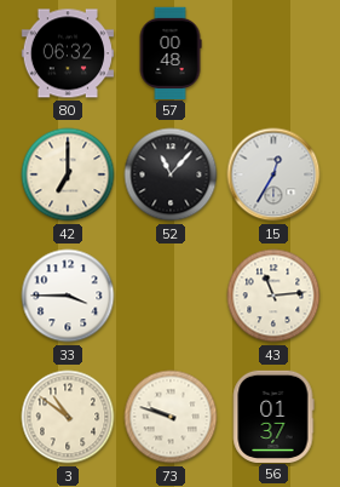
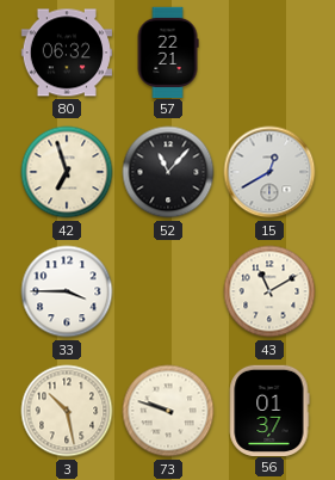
57: 00:48 -> 22:21
42: 7:00 -> 6:57
15: 12:35 -> 12:40
43: 11:14 -> 11:10
3: 10:51 -> 10:28
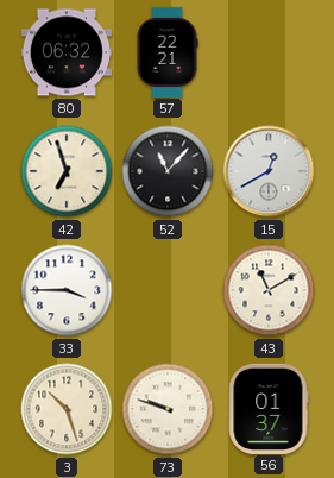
3: 10:28 -> 10:27
